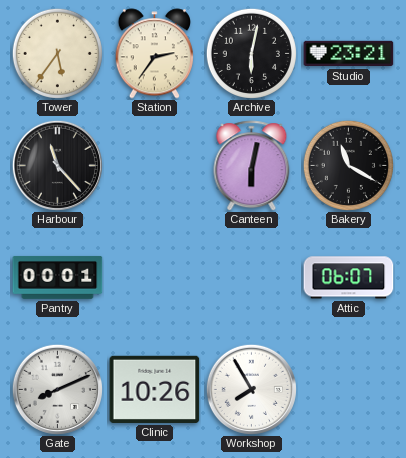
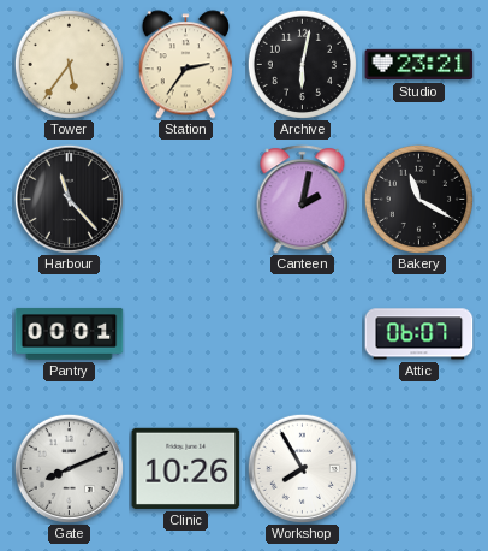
Canteen: 6:02 -> 2:02
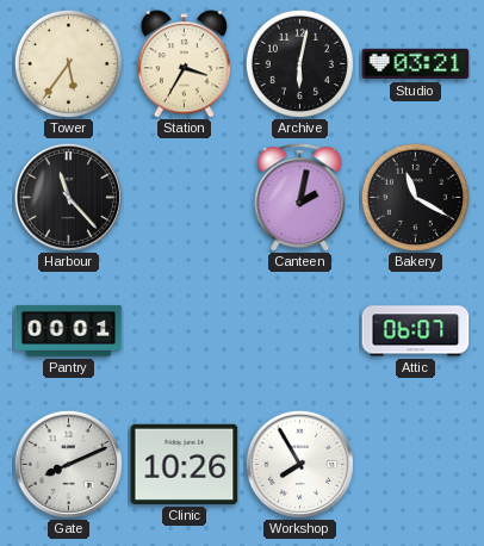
Station: 2:36 -> 3:35
Studio: 23:21 -> 03:21
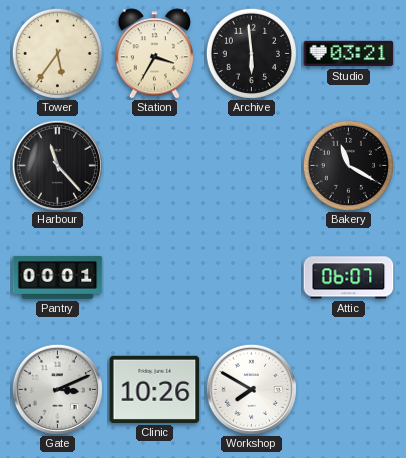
Archive: 6:02 -> 5:59
Canteen: 2:02 -> none
Gate: 8:11 -> 3:11
Workshop: 7:55 -> 7:50
